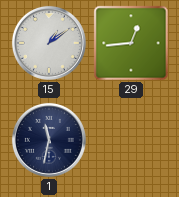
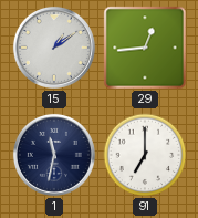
91: none -> 7:00
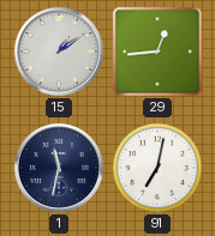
91: 7:00 -> 7:02
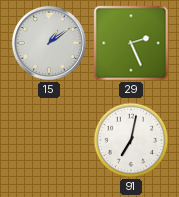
29: 12:44 -> 2:26
1: 11:32 -> none
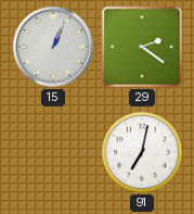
15: 1:09 -> 1:04
29: 2:26 -> 2:21
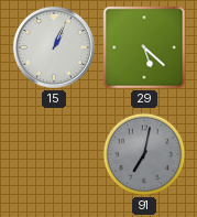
29: 2:21 -> 5:22
91 dial: white -> grey
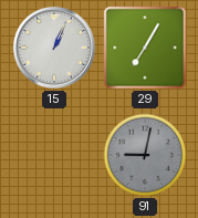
29: 5:22 -> 7:05
91: 7:02 -> 9:02
